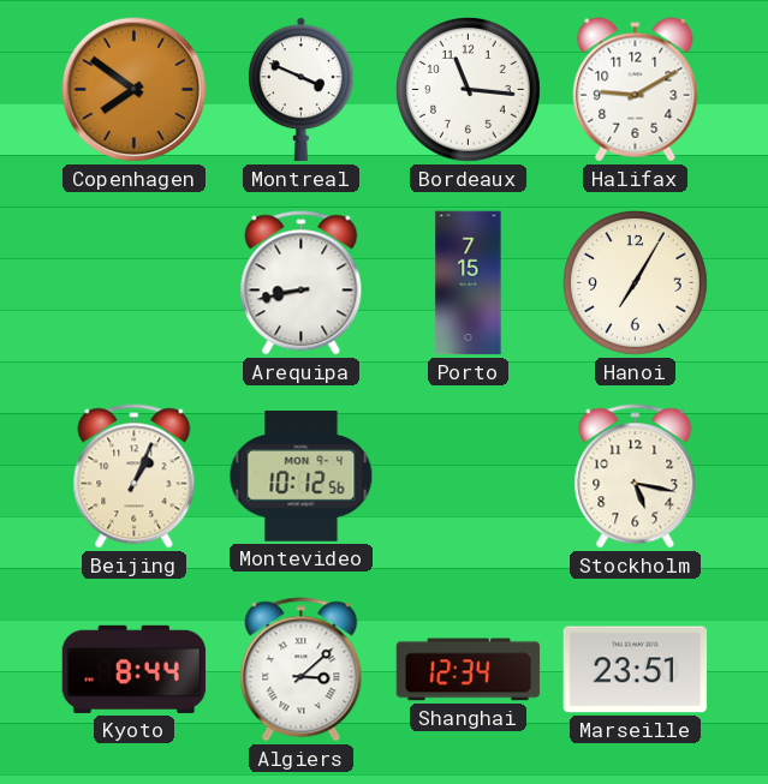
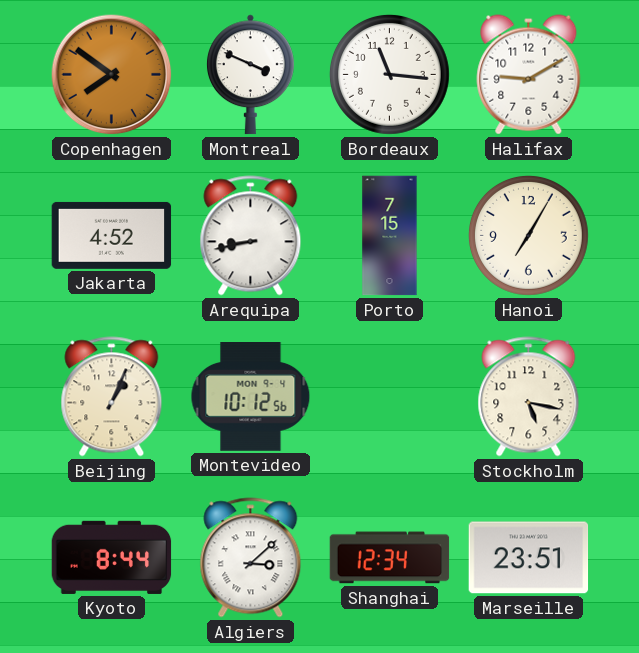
Jakarta: none -> 4:52
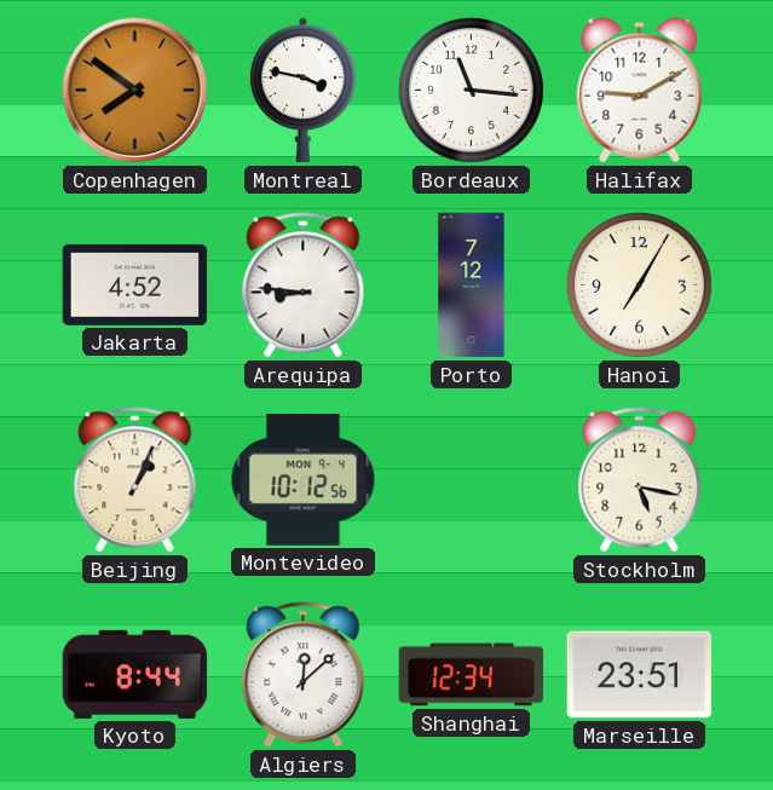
Montreal: 3:49 -> 3:47
Arequipa: 8:43 -> 8:46
Porto: 7:15 -> 7:12
Algiers: 3:08 -> 12:08
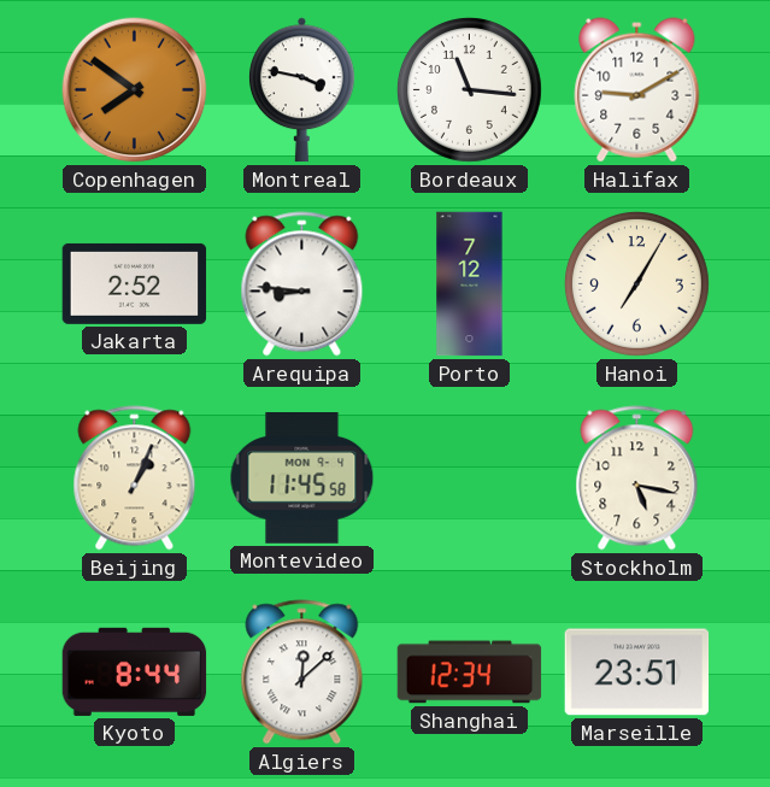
Jakarta: 4:52 -> 2:52
Montevideo: 10:12 -> 11:45
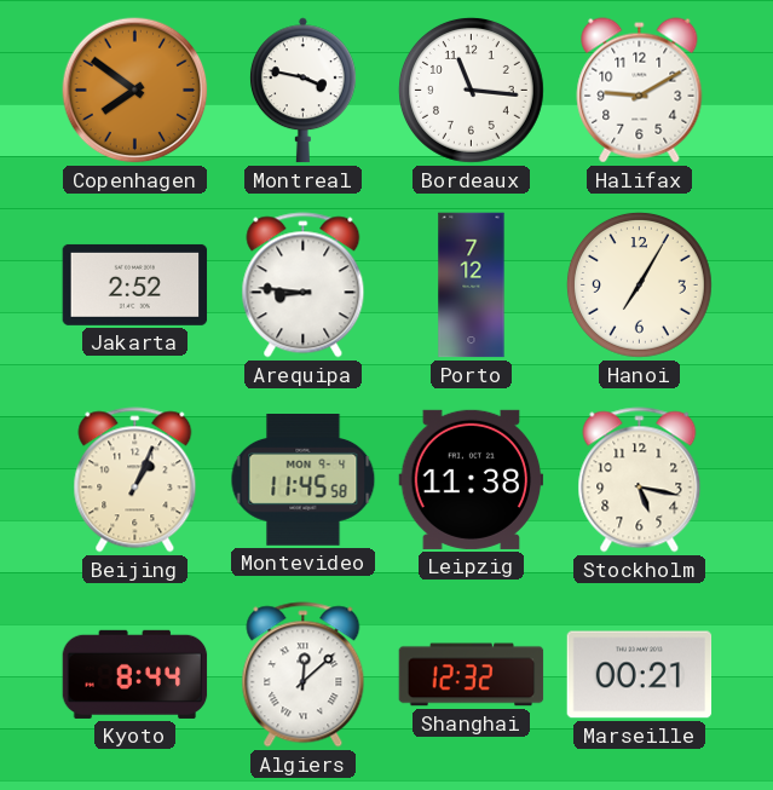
Leipzig: none -> 11:38
Shanghai: 12:34 -> 12:32
Marseille: 23:51 -> 00:21
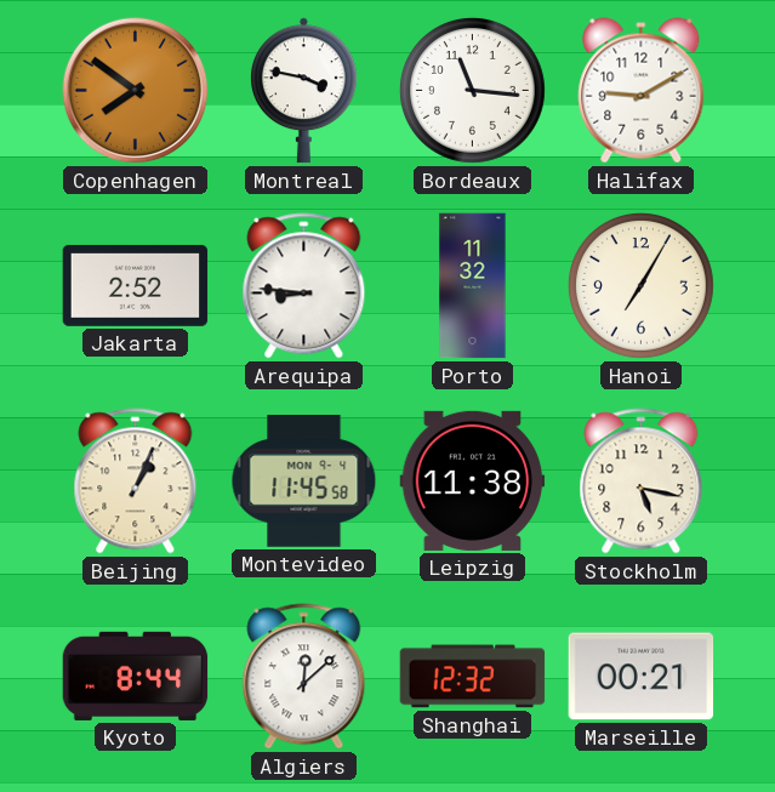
Porto: 7:12 -> 11:32
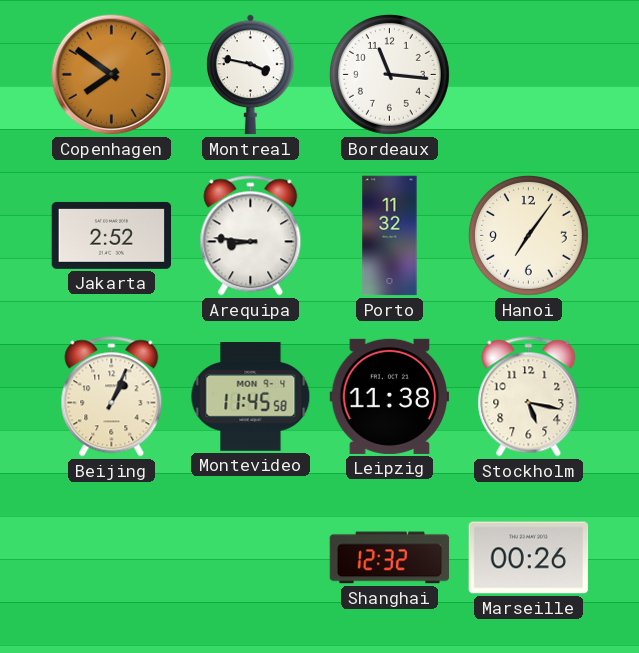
Halifax: 9:10 -> none
Hanoi: 7:05 -> 7:06
Kyoto: 8:44 -> none
Algiers: 12:08 -> none
Marseille: 00:21 -> 00:26
